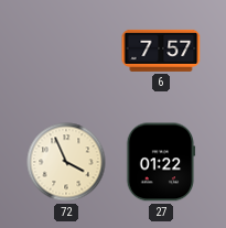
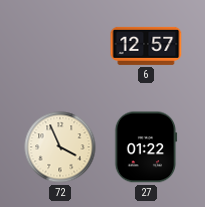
6: 7:57 -> 12:57
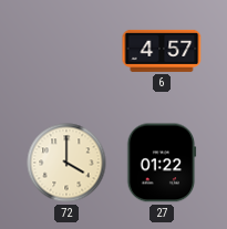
6: 12:57 -> 4:57
72: 3:56 -> 4:00
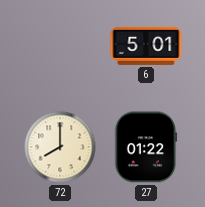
6: 4:57 -> 5:01
72: 4:00 -> 8:00
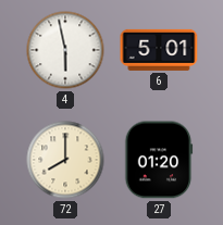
4: none -> 5:58
27: 01:22 -> 01:20
